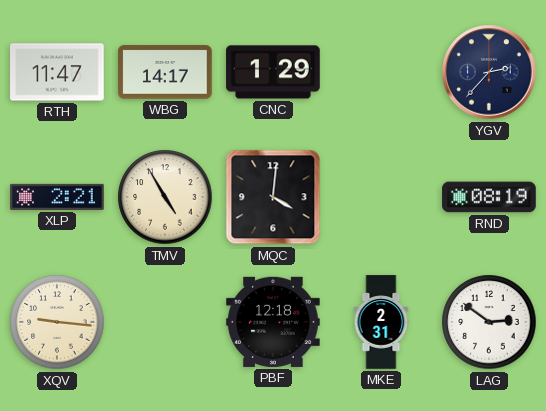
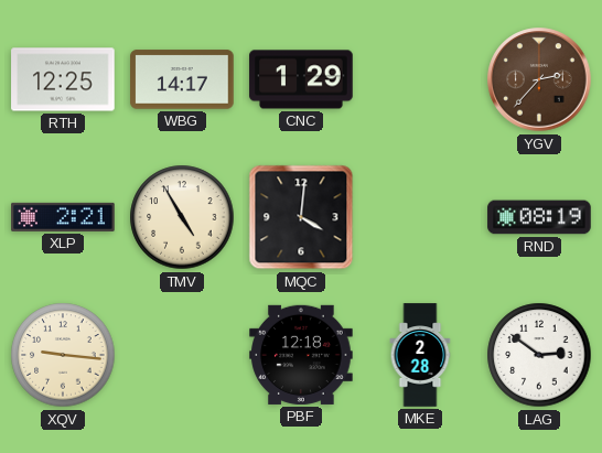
RTH: 11:47 -> 12:25
YGV dial: navy -> brown
MKE: 2:31 -> 2:28
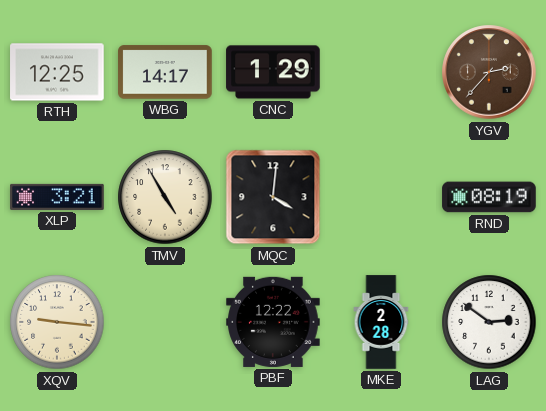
XLP: 2:21 -> 3:21
PBF: 12:18 -> 12:22
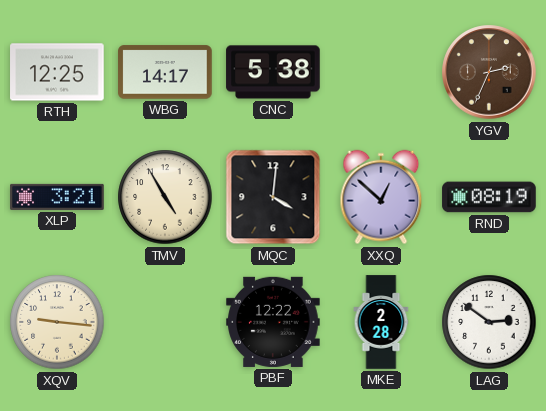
CNC: 1:29 -> 5:38
YGV: 2:37 -> 2:34
XXQ: none -> 12:52
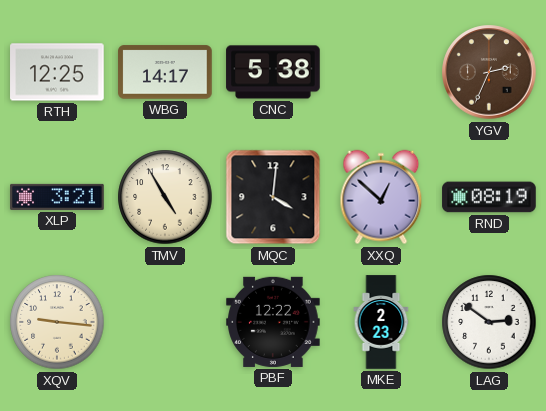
MKE: 2:28 -> 2:23
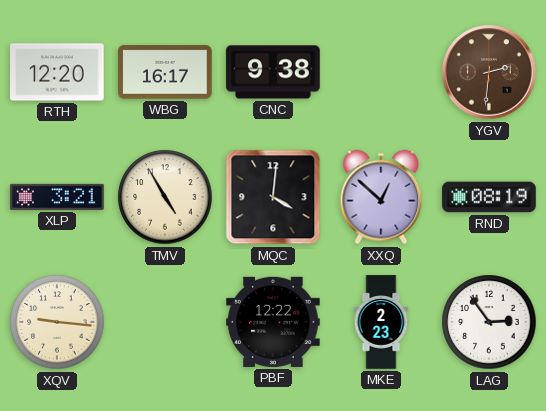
RTH: 12:25 -> 12:20
WBG: 14:17 -> 16:17
CNC: 5:38 -> 9:38
YGV: 2:34 -> 2:31
LAG: 2:51 -> 2:54
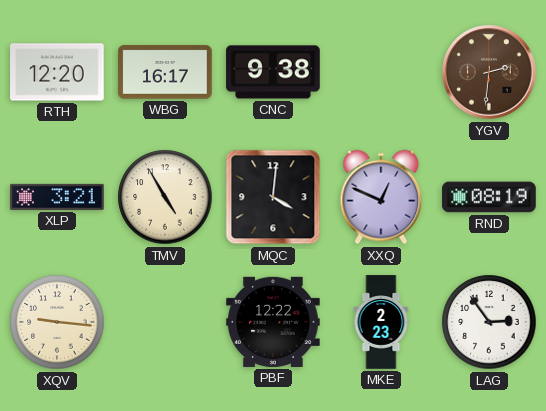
XXQ: 12:52 -> 12:49
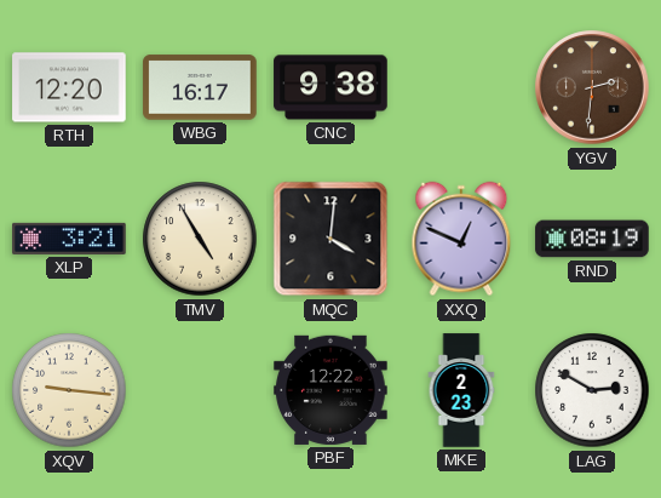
LAG: 2:54 -> 2:50
